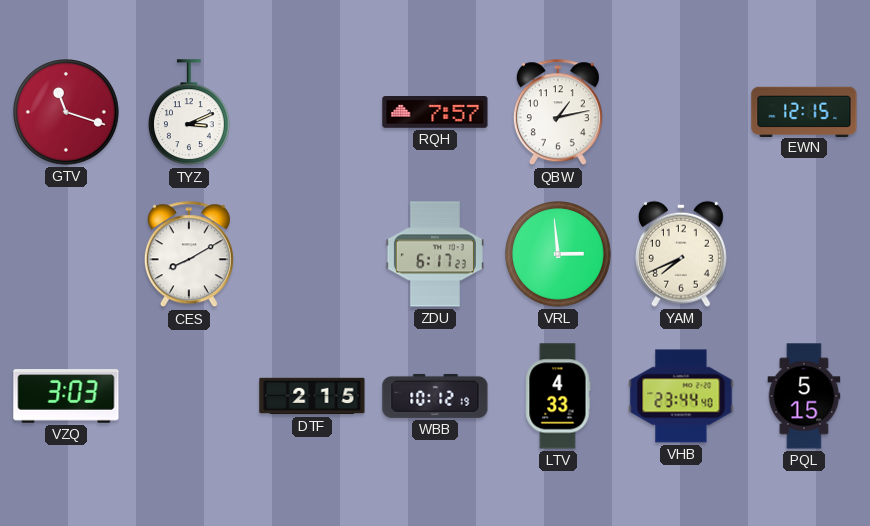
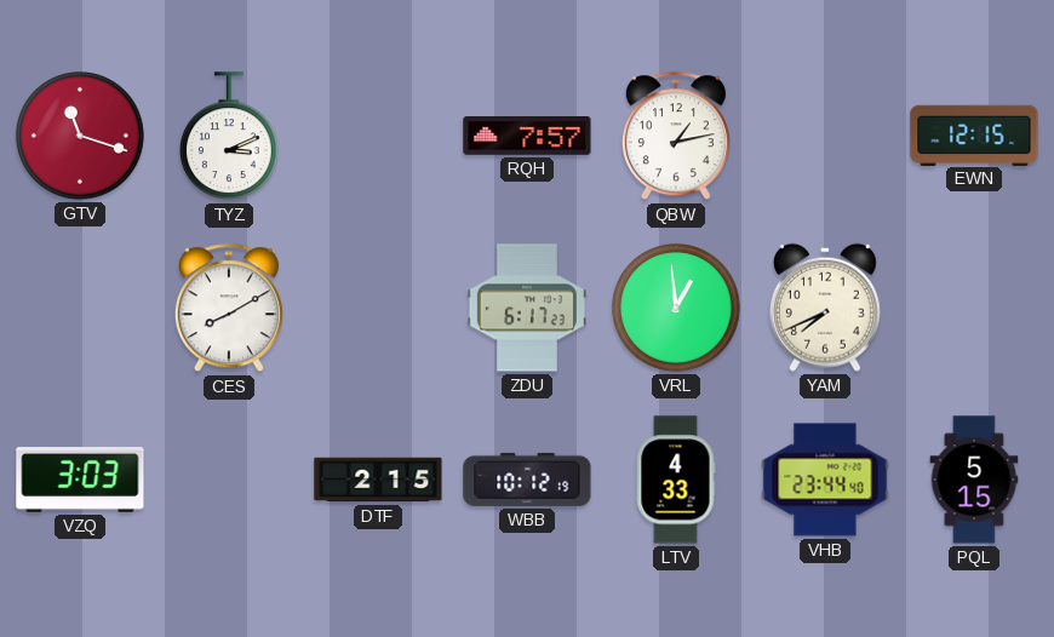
VRL: 2:59 -> 12:59
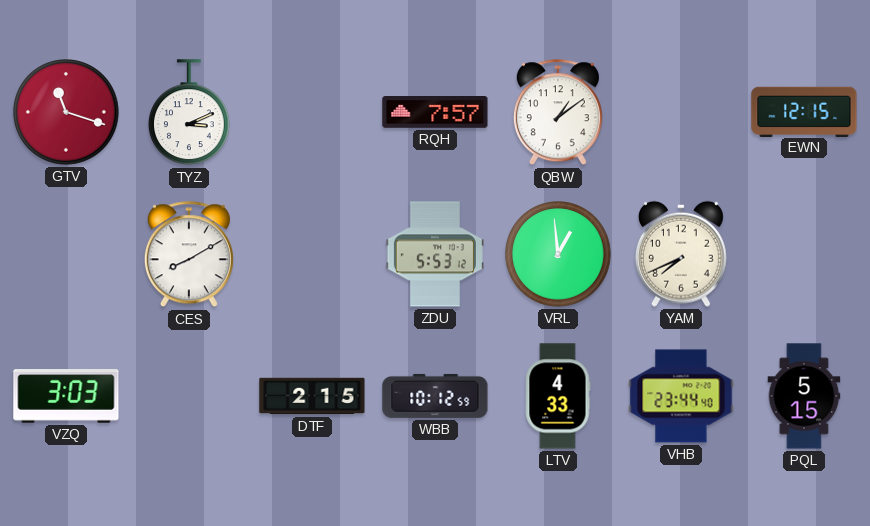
QBW: 1:13 -> 1:09
ZDU: 6:17 -> 5:53
WBB: 10:12:19 -> 10:12:59
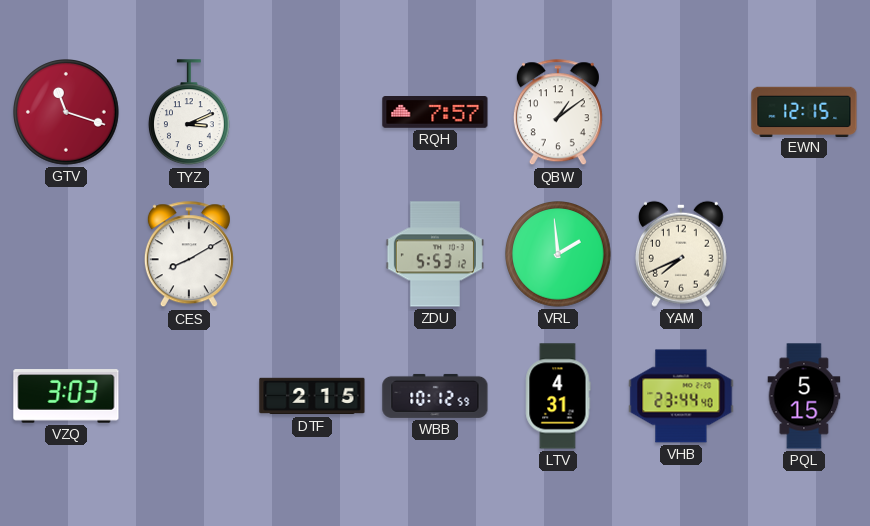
VRL: 12:59 -> 1:59
LTV: 4:33 -> 4:31
